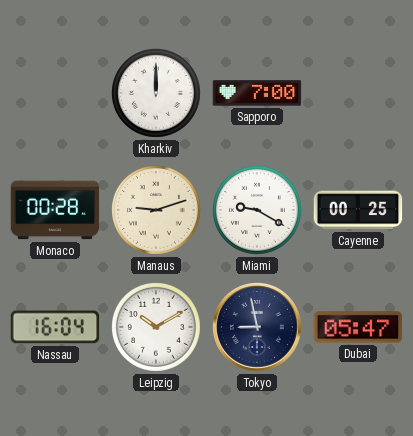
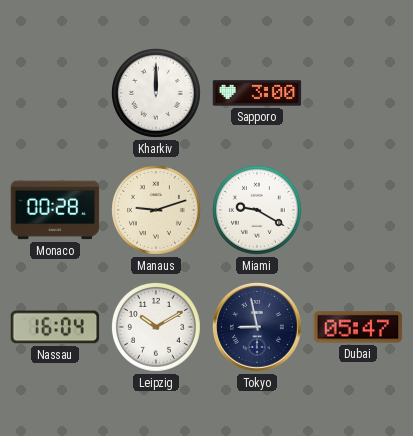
Sapporo: 7:00 -> 3:00
Cayenne: 00:25 -> none
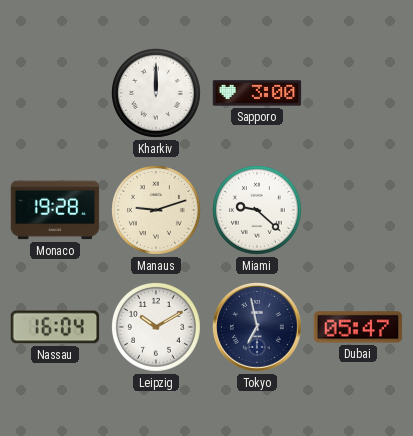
Monaco: 00:28 -> 19:28
Miami: 9:20 -> 9:22
Tokyo: 8:58 -> 6:58
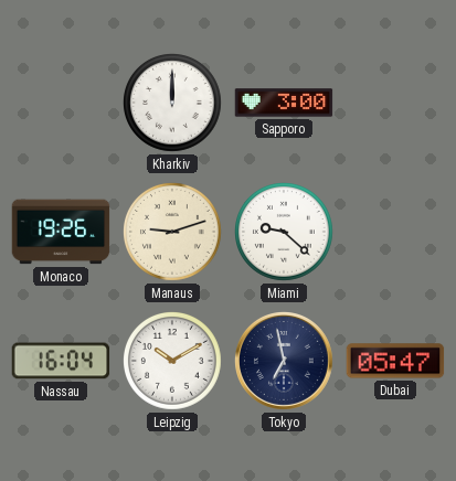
Monaco: 19:28 -> 19:26
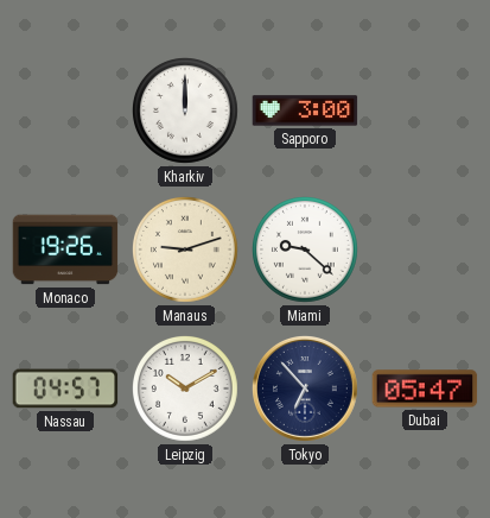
Nassau: 16:04 -> 04:57
Tokyo: 6:58 -> 6:53
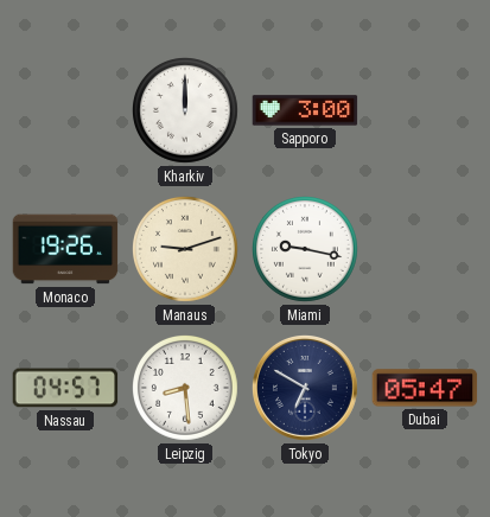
Miami: 9:22 -> 9:17
Leipzig: 10:10 -> 8:29
Tokyo: 6:53 -> 6:50
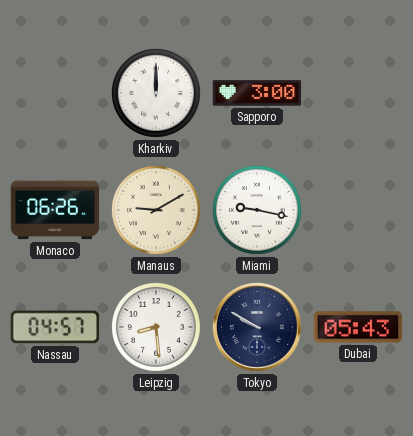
Monaco: 19:26 -> 06:26
Manaus: 9:12 -> 9:10
Tokyo: 6:50 -> 9:50
Dubai: 05:47 -> 05:43
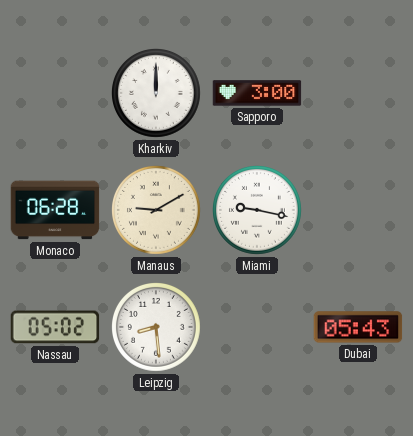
Monaco: 06:26 -> 06:28
Nassau: 04:57 -> 05:02
Tokyo: 9:50 -> none
